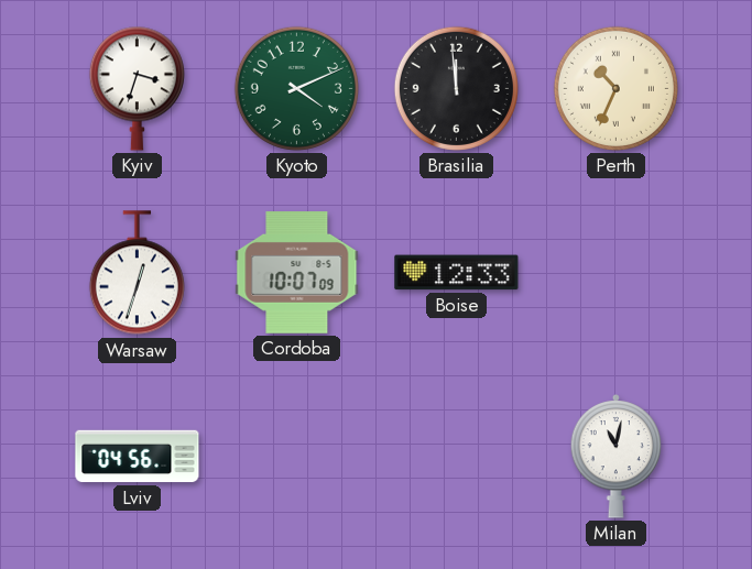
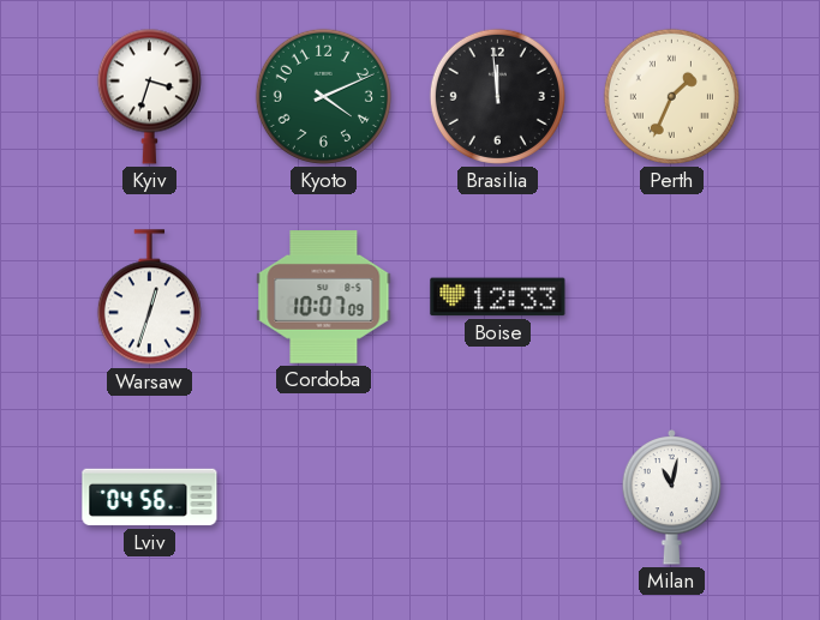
Perth: 10:34 -> 1:34
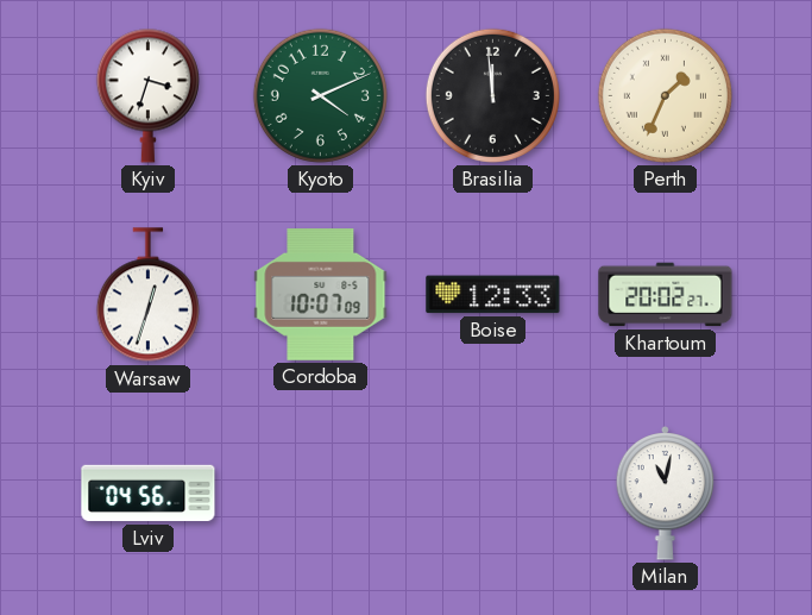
Khartoum: none -> 20:02
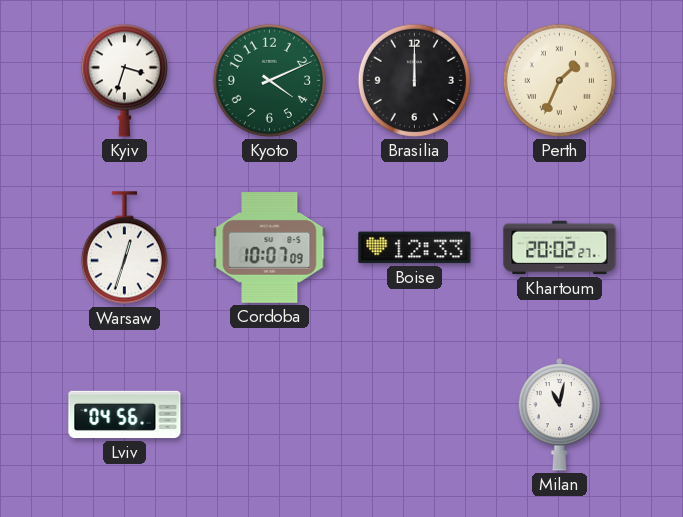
Brasilia: 11:59 -> 12:00
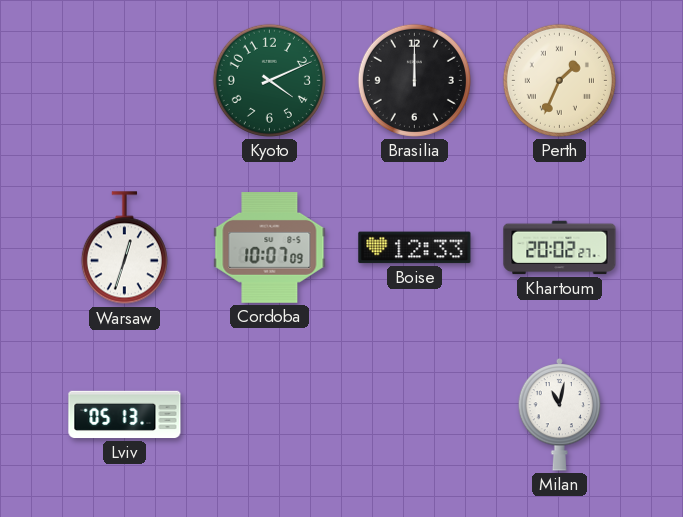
Kyiv: 3:33 -> none
Lviv: 04:56 -> 05:13
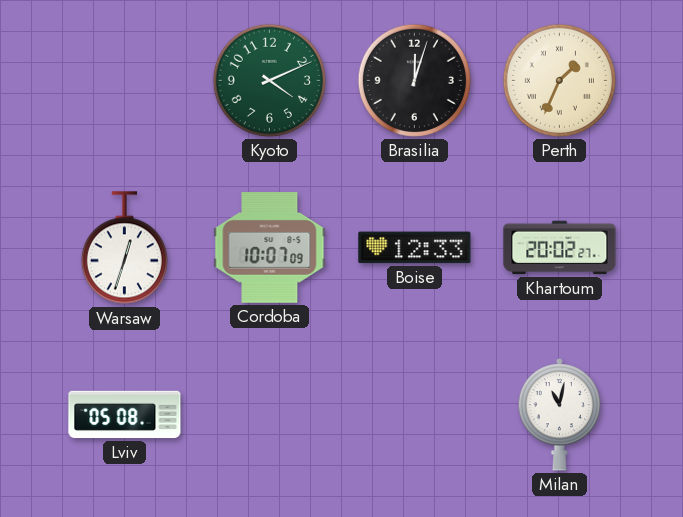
Brasilia: 12:00 -> 12:03
Lviv: 05:13 -> 05:08
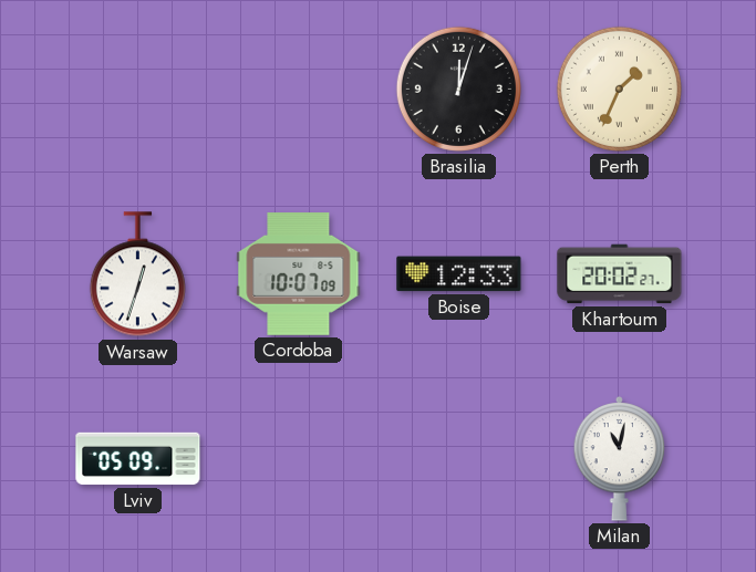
Kyoto: 4:11 -> none
Lviv: 05:08 -> 05:09
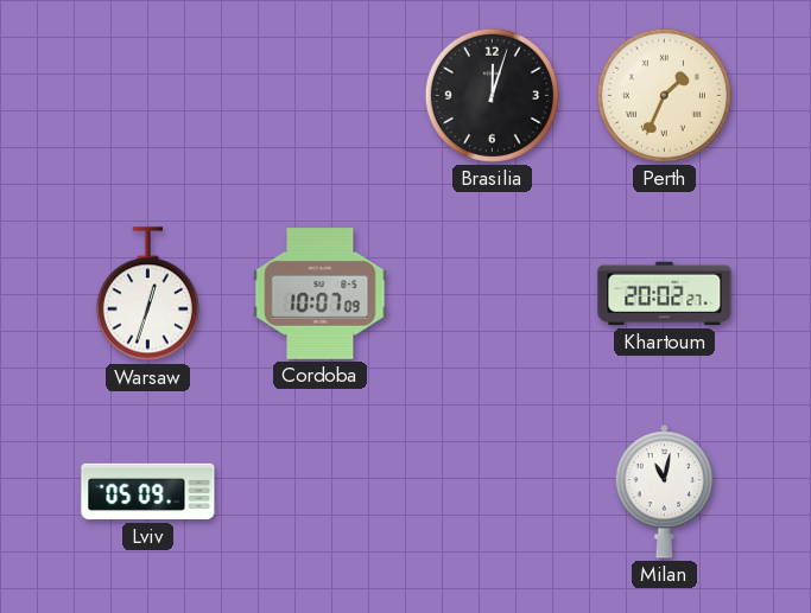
Boise: 12:33 -> none
